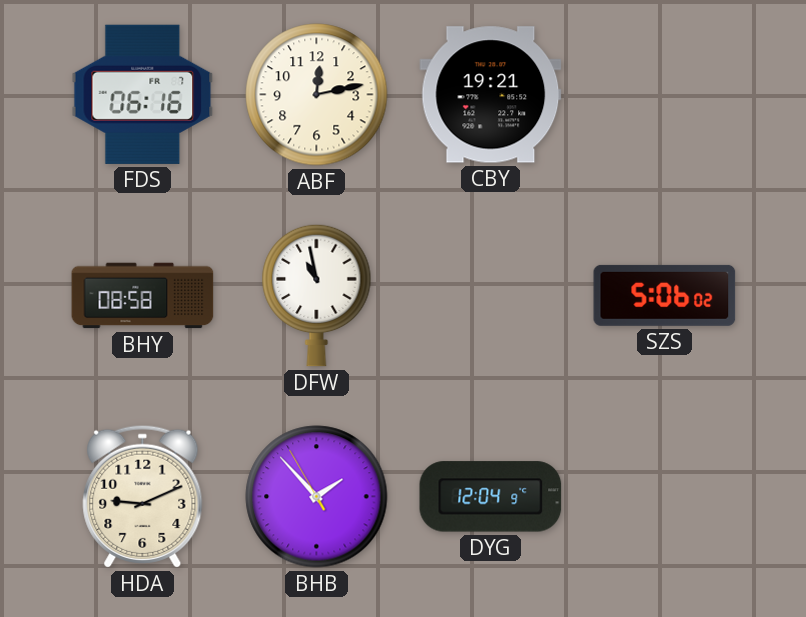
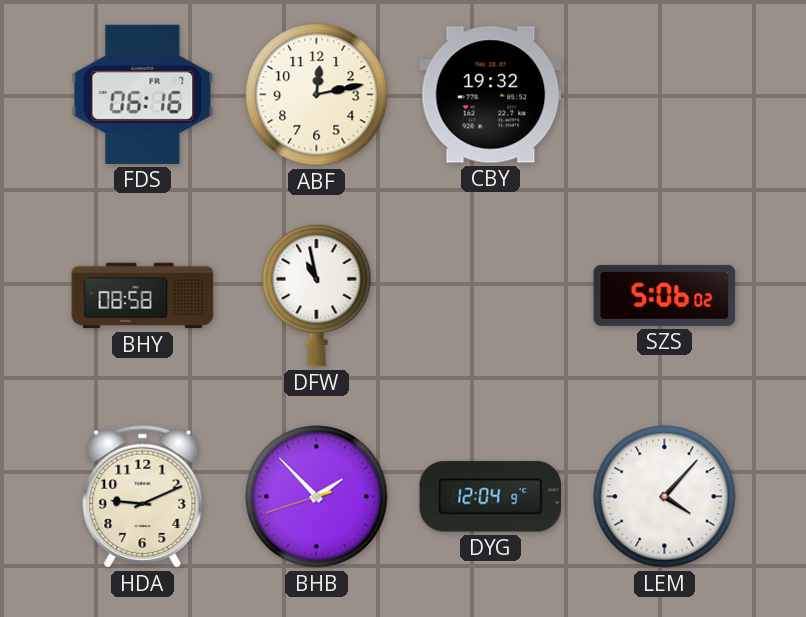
CBY: 19:21 -> 19:32
BHB: 1:52:55 -> 1:52:42
LEM: none -> 4:07
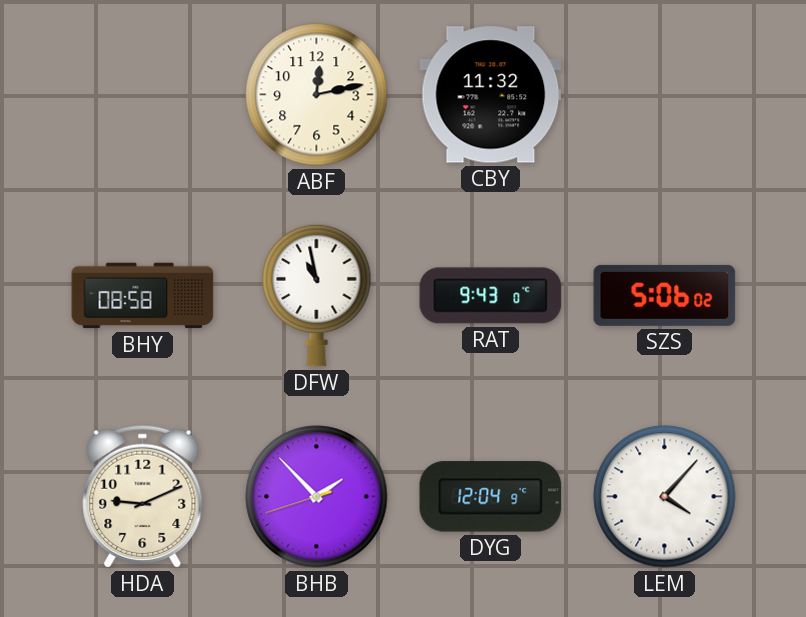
FDS: 06:16 -> none
CBY: 19:32 -> 11:32
RAT: none -> 9:43
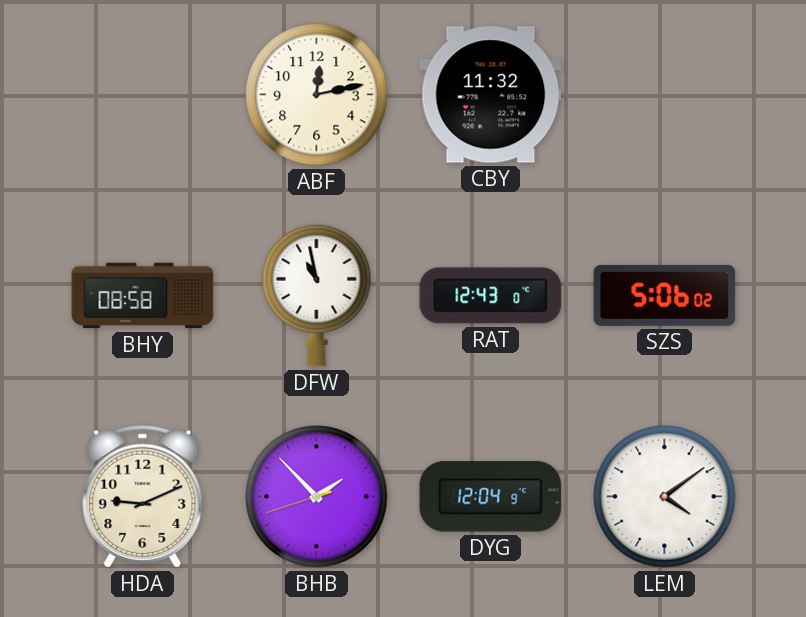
RAT: 9:43 -> 12:43
LEM: 4:07 -> 4:09
